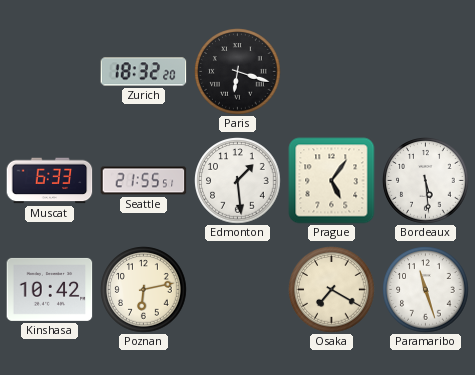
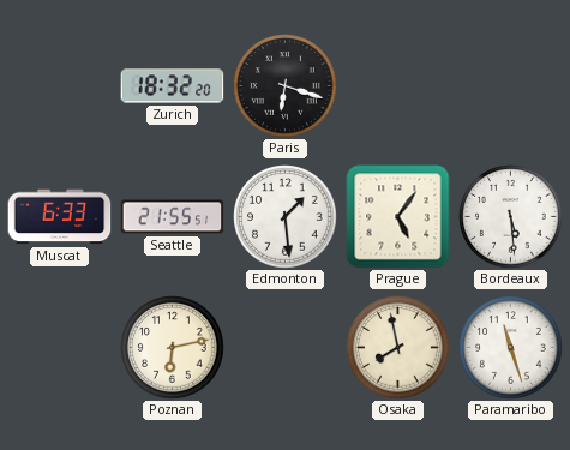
Kinshasa: 10:42 -> none
Osaka: 7:20 -> 7:58
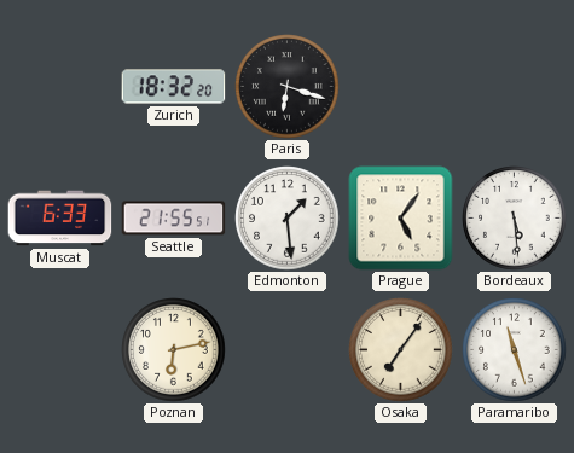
Osaka: 7:58 -> 7:06
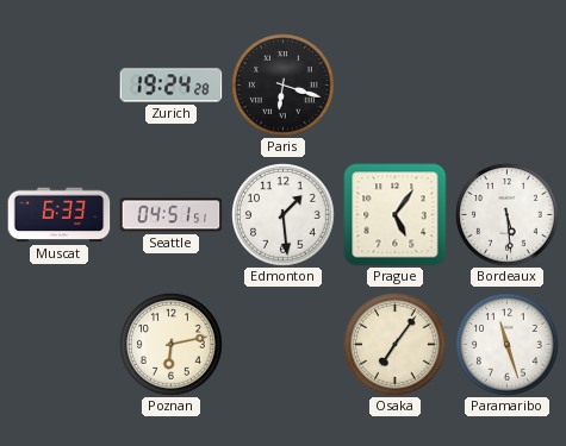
Zurich: 18:32 -> 19:24
Seattle: 21:55 -> 04:51
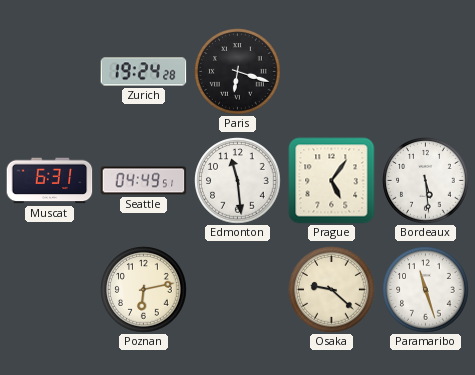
Muscat: 6:33 -> 6:31
Seattle: 04:51 -> 04:49
Edmonton: 1:29 -> 11:29
Osaka: 7:06 -> 9:22
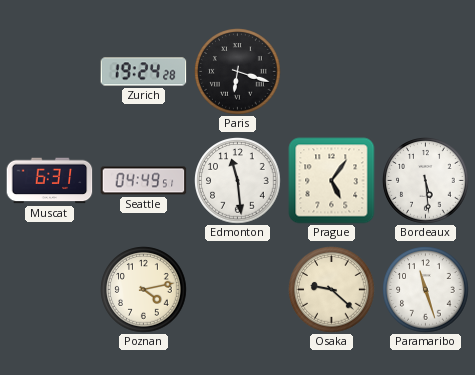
Poznan: 6:13 -> 4:13
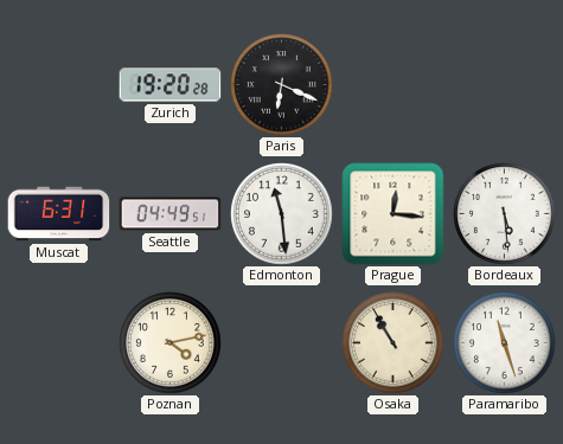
Zurich: 19:24 -> 19:20
Paris: 6:18 -> 6:19
Prague: 5:06 -> 12:16
Osaka: 9:22 -> 10:55
